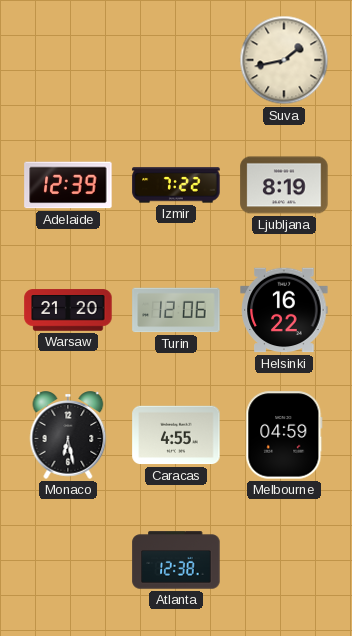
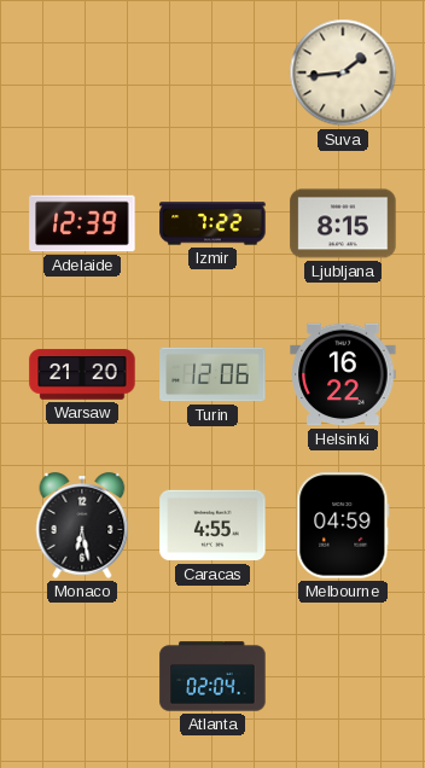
Suva: 1:43 -> 1:44
Ljubljana: 8:19 -> 8:15
Atlanta: 12:38 -> 02:04
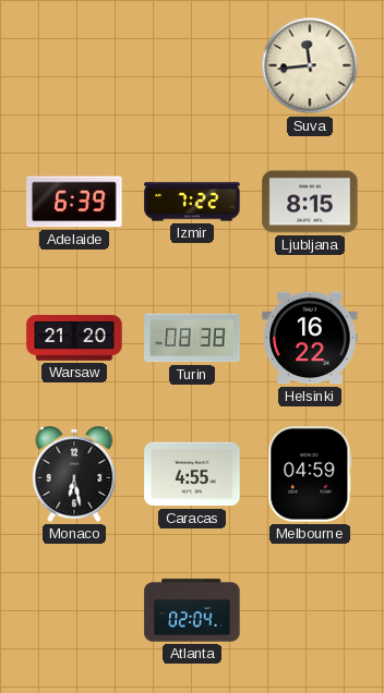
Suva: 1:44 -> 11:44
Adelaide: 12:39 -> 6:39
Turin: 12:06 -> 08:38
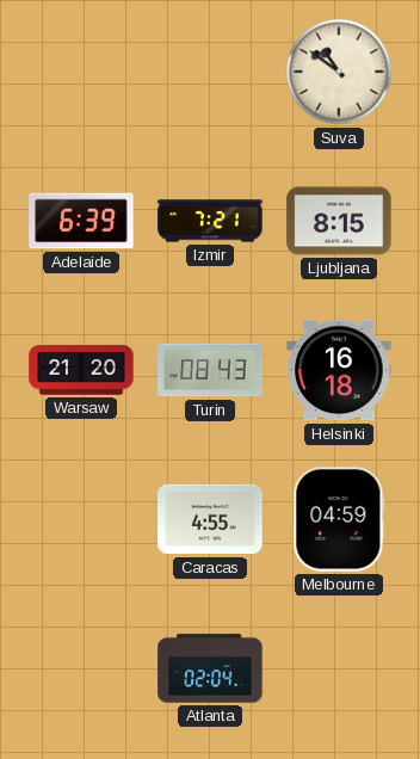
Suva: 11:44 -> 10:51
Izmir: 7:22 -> 7:21
Turin: 08:38 -> 08:43
Helsinki: 16:22 -> 16:18
Monaco: 6:28 -> none
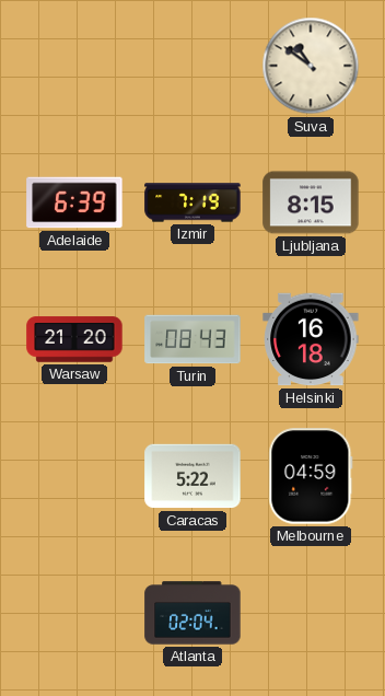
Izmir: 7:21 -> 7:19
Caracas: 4:55 -> 5:22
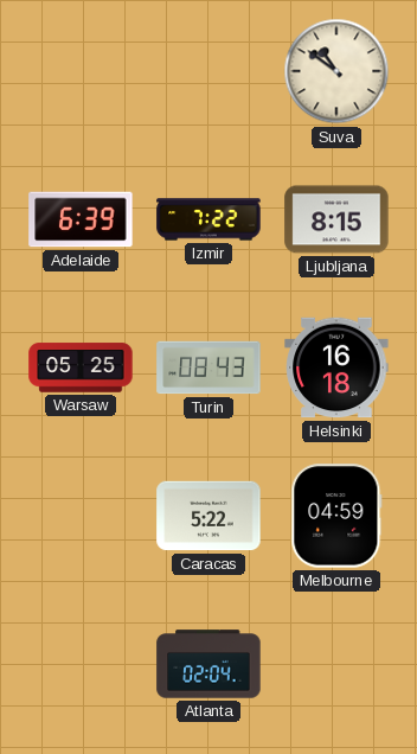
Izmir: 7:19 -> 7:22
Warsaw: 21:20 -> 05:25
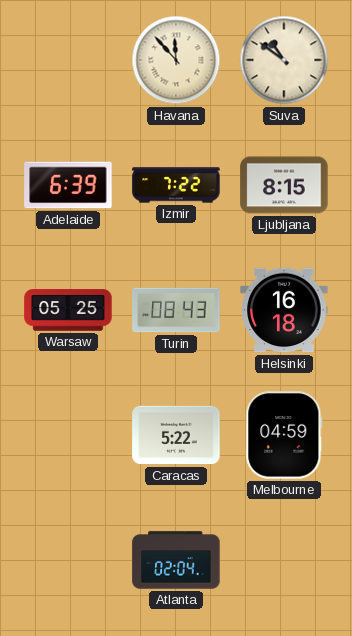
Havana: none -> 11:53
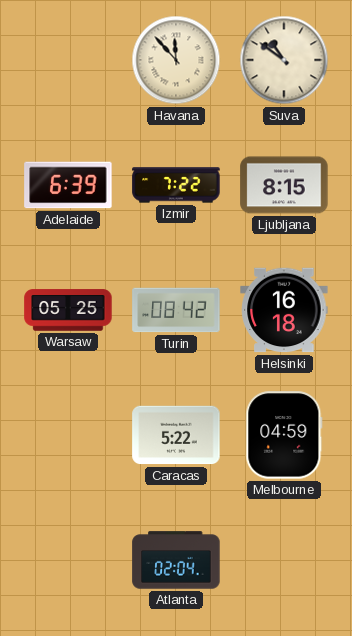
Turin: 08:43 -> 08:42
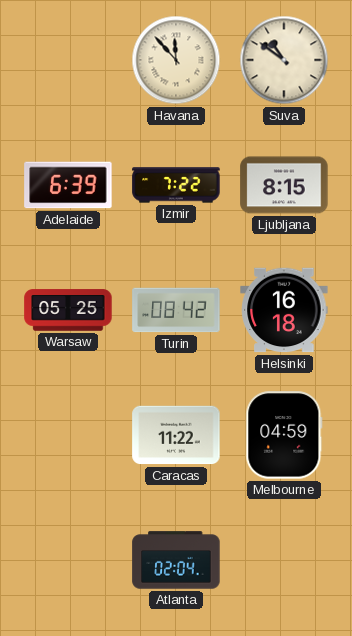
Caracas: 5:22 -> 11:22
